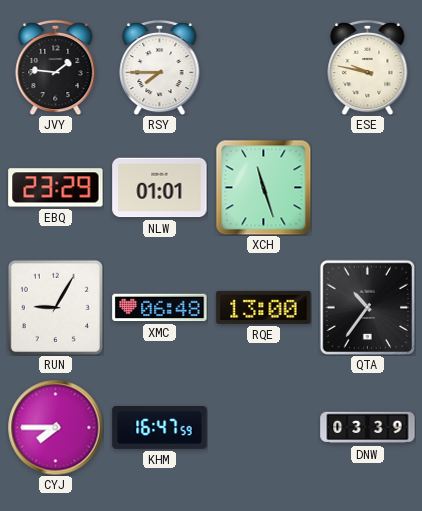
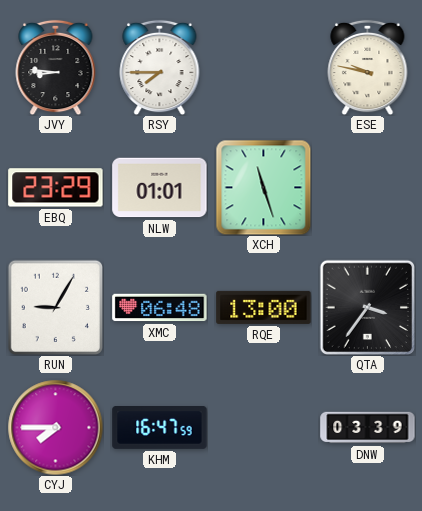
JVY: 1:46 -> 8:46
QTA: 10:36 -> 3:36
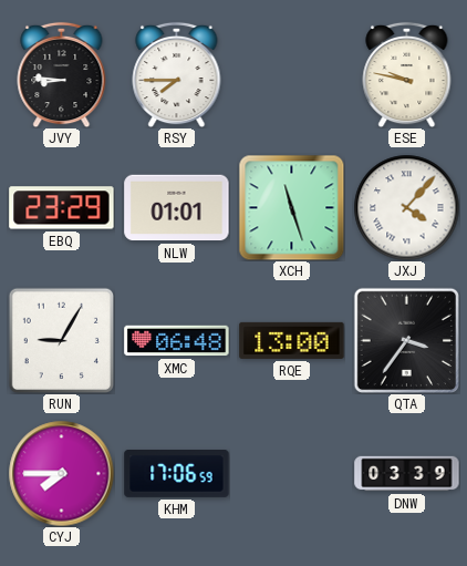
JXJ: none -> 4:07
KHM: 16:47 -> 17:06
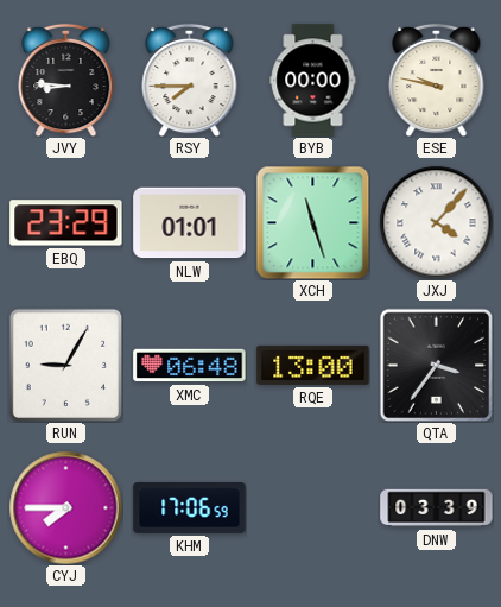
BYB: none -> 00:00
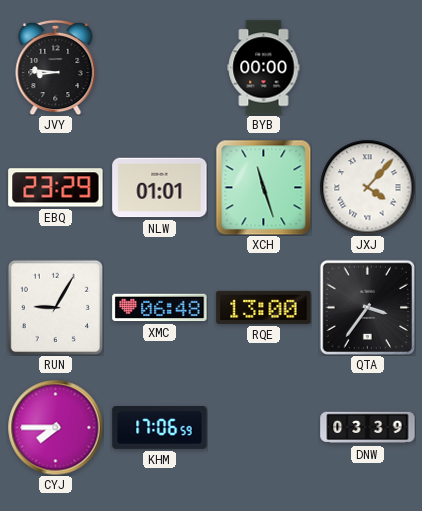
RSY: 7:45 -> none
ESE: 9:47 -> none
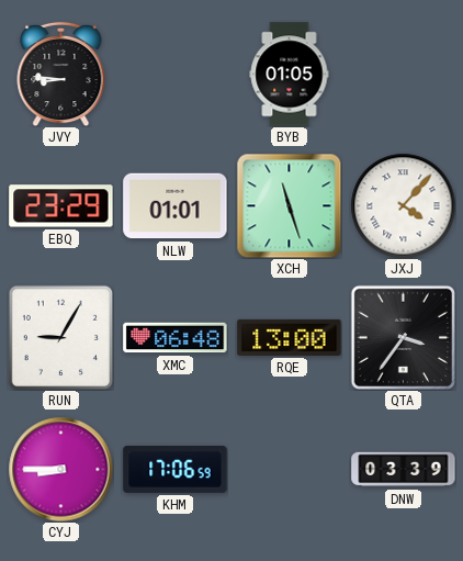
BYB: 00:00 -> 01:05
CYJ: 7:45 -> 8:45
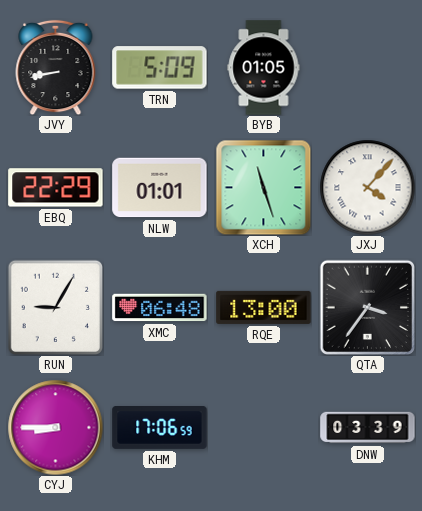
JVY: 8:46 -> 8:43
TRN: none -> 5:09
EBQ: 23:29 -> 22:29
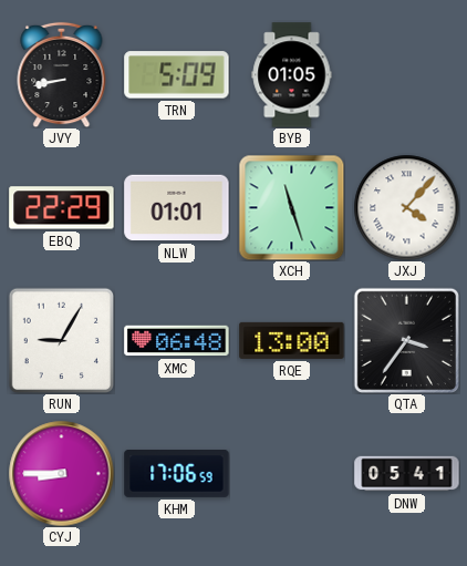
DNW: 03:39 -> 05:41
